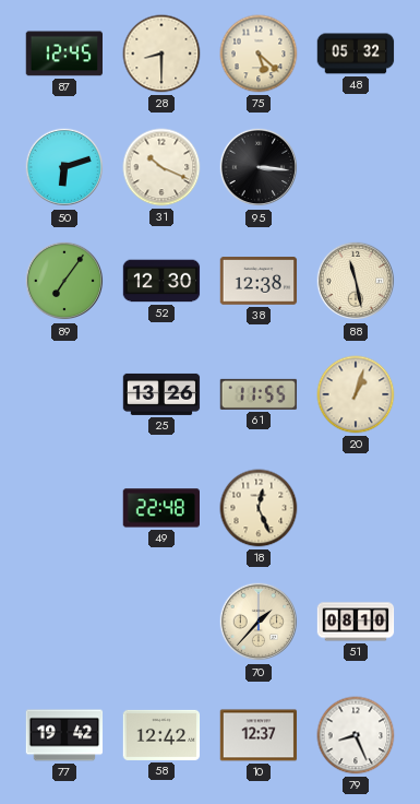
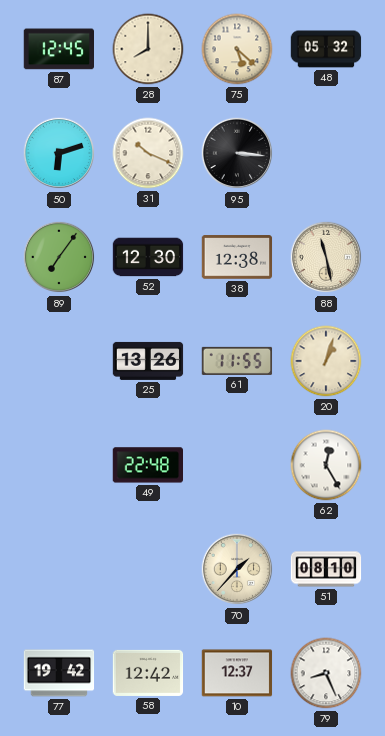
28: 8:30 -> 8:00
18: 12:26 -> none
62: none -> 12:25
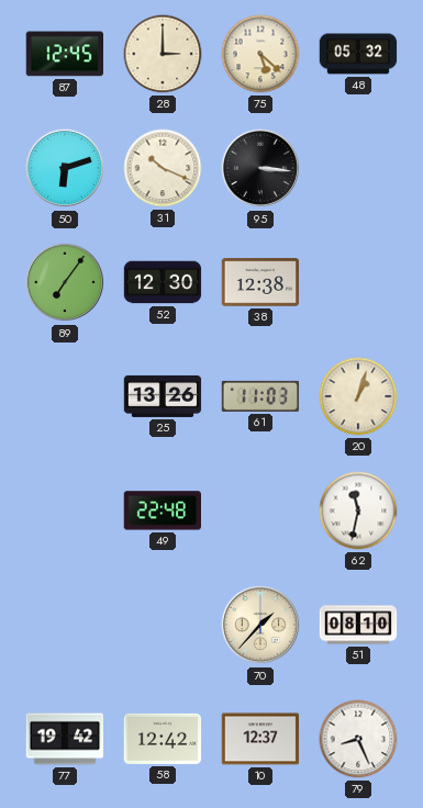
28: 8:00 -> 3:00
88: 11:28 -> none
61: 11:55 -> 11:03
62: 12:25 -> 11:32
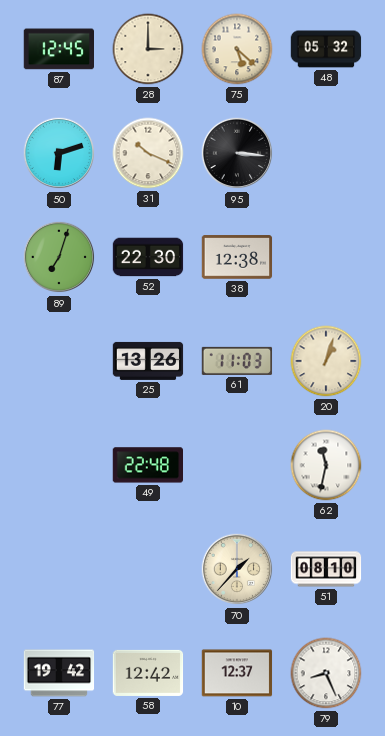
89: 7:06 -> 7:03
52: 12:30 -> 22:30
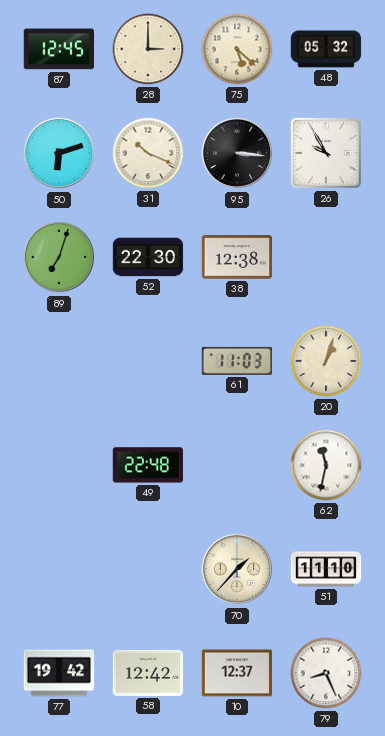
26: none -> 9:55
25: 13:26 -> none
51: 08:10 -> 11:10
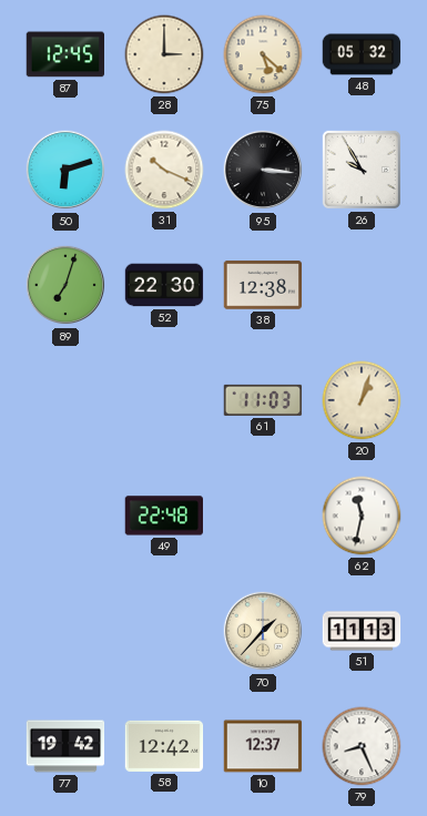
51: 11:10 -> 11:13
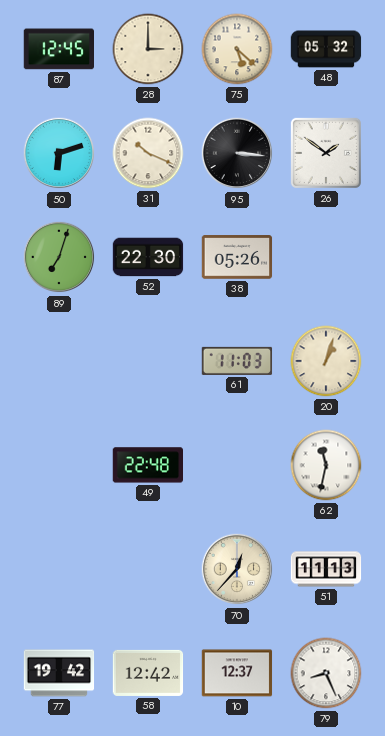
26: 9:55 -> 1:51
38: 12:38 -> 05:26
70: 1:37 -> 12:37
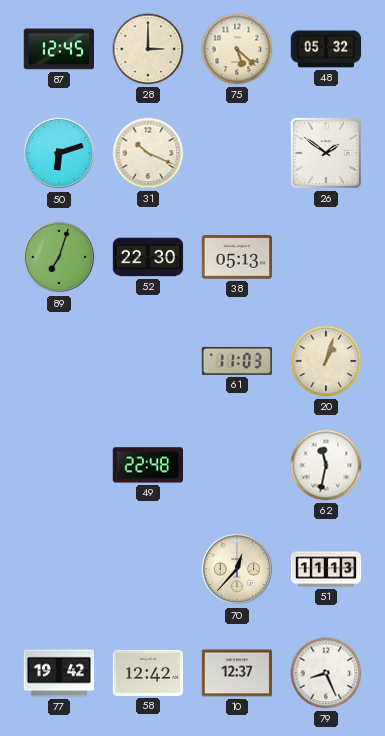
95: 3:16 -> none
38: 05:26 -> 05:13
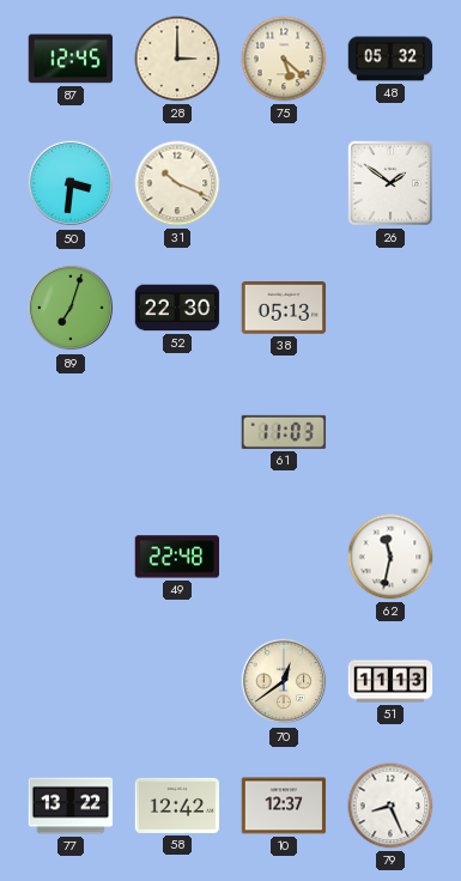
50: 6:12 -> 3:31
20: 1:03 -> none
70: 12:37 -> 12:39
77: 19:42 -> 13:22
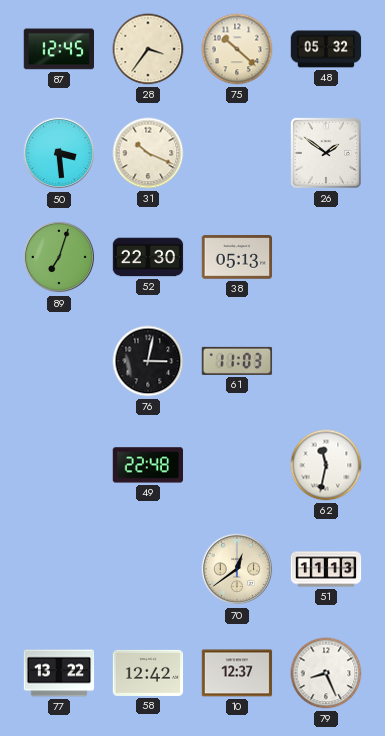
28: 3:00 -> 3:36
75: 5:22 -> 10:22
50: 3:31 -> 3:29
76: none -> 3:02
